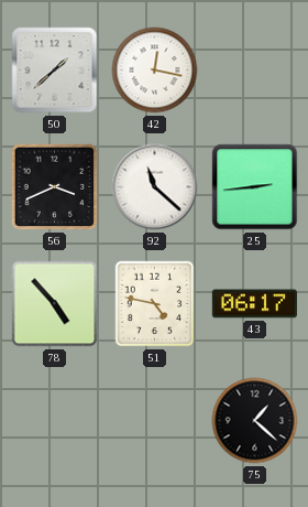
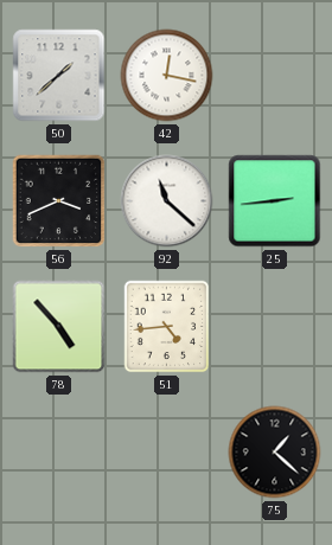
51: 4:47 -> 4:44
43: 06:17 -> none
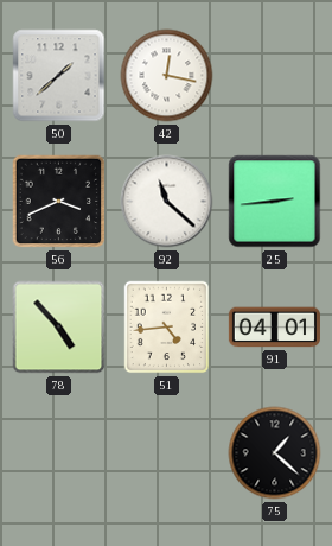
91: none -> 04:01
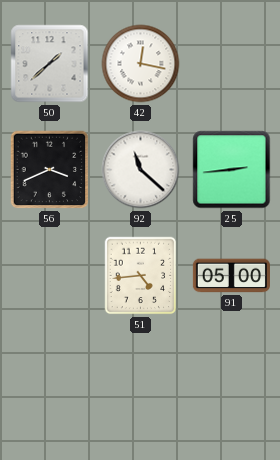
78: 4:53 -> none
91: 04:01 -> 05:00
75: 1:22 -> none
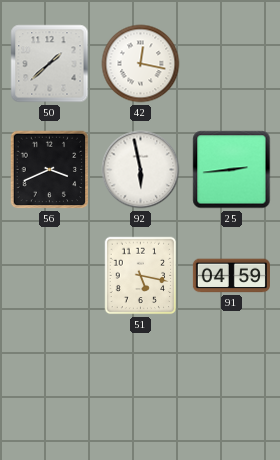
92: 11:22 -> 5:58
51: 4:44 -> 5:17
91: 05:00 -> 04:59
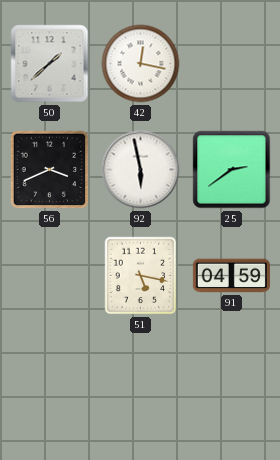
25: 2:44 -> 2:39
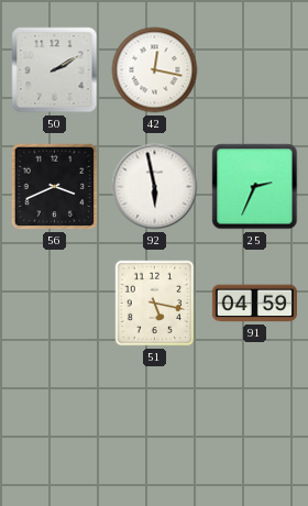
50: 1:38 -> 2:10
25: 2:39 -> 2:34
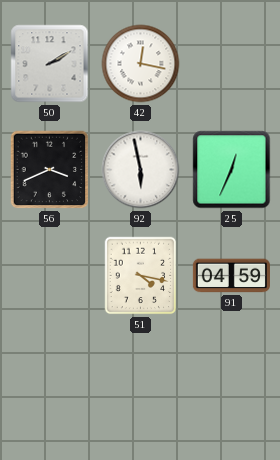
25: 2:34 -> 12:34
51: 5:17 -> 4:17
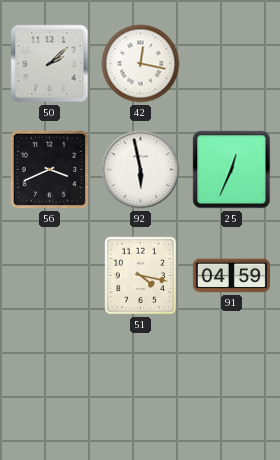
50: 2:10 -> 2:08
